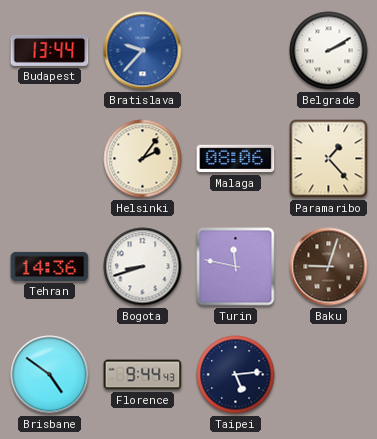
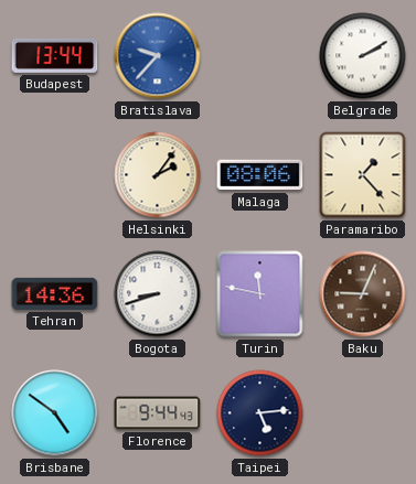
Baku: 9:03 -> 9:04
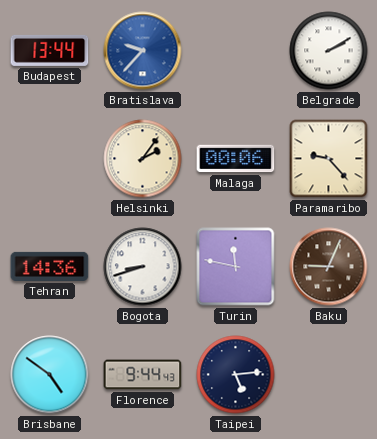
Malaga: 08:06 -> 00:06
Paramaribo: 1:23 -> 9:23
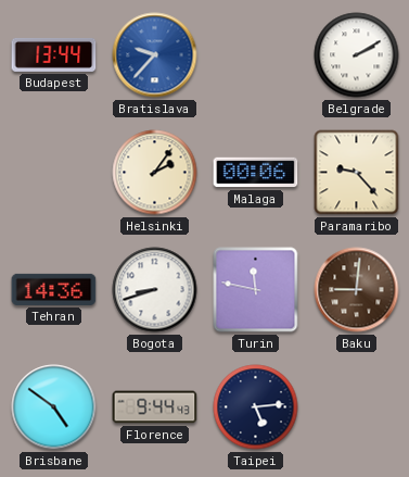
Baku: 9:04 -> 9:01
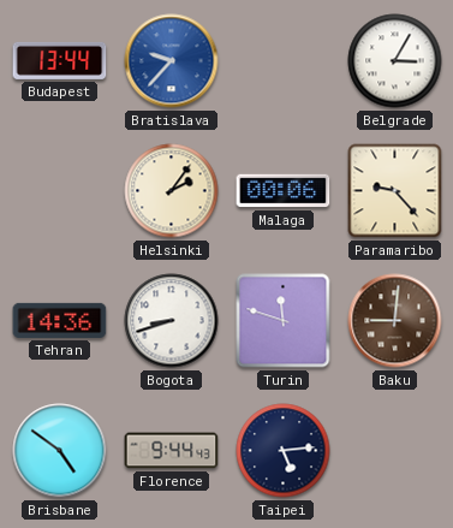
Belgrade: 2:10 -> 3:05
Turin: 11:47 -> 11:48
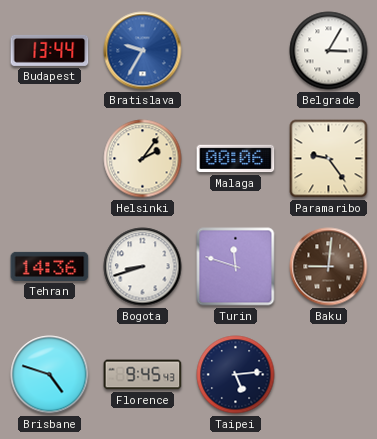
Bratislava: 9:37 -> 9:35
Paramaribo: 9:23 -> 9:24
Brisbane: 4:51 -> 4:48
Florence: 9:44 -> 9:45
